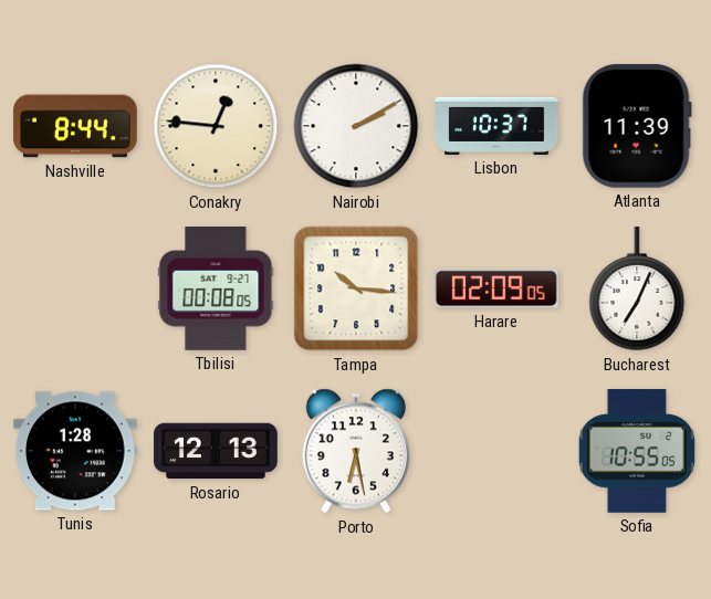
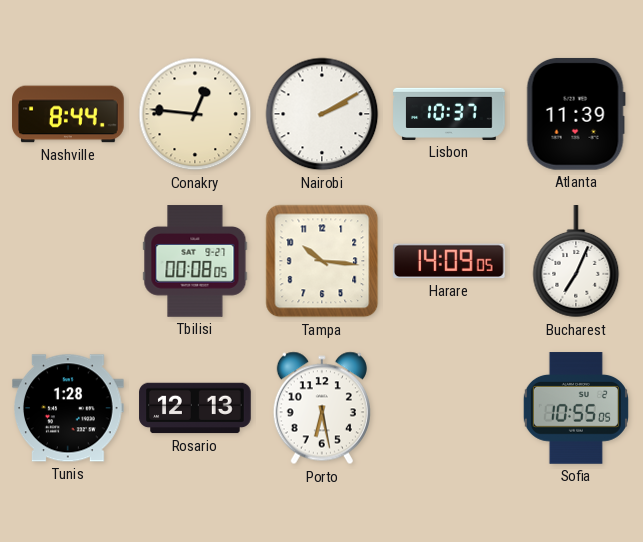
Harare: 02:09 -> 14:09
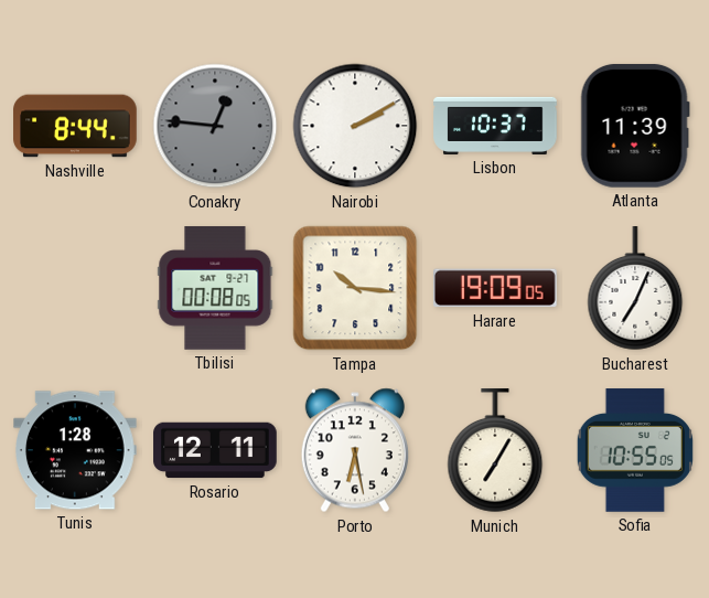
Conakry dial: cream -> grey
Harare: 14:09 -> 19:09
Rosario: 12:13 -> 12:11
Munich: none -> 7:05
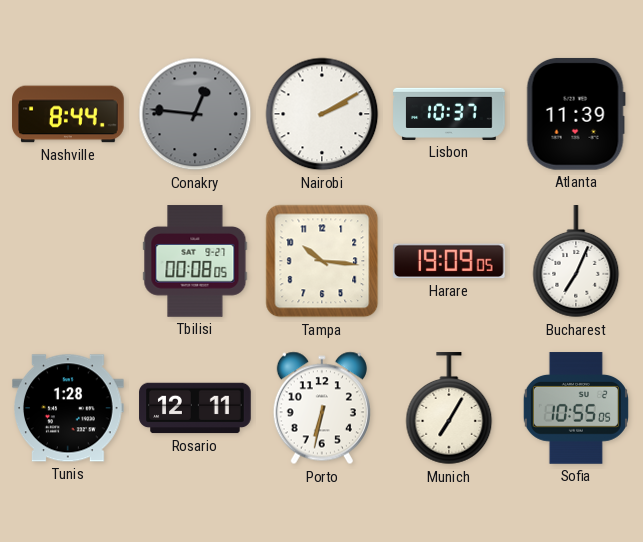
Porto: 6:28 -> 6:32
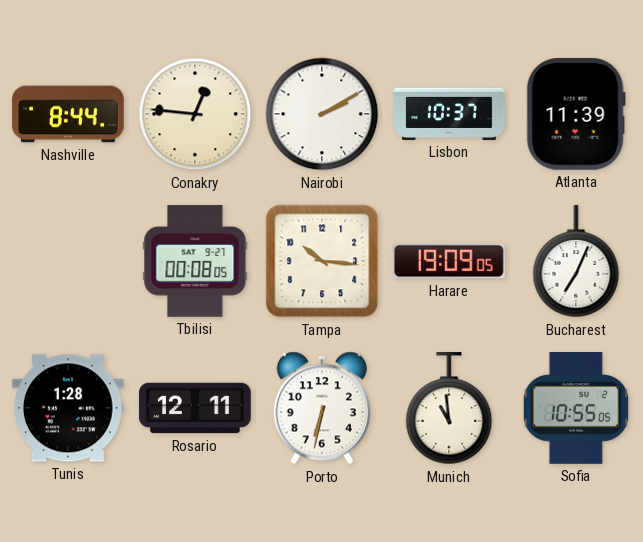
Conakry dial: grey -> cream
Munich: 7:05 -> 10:59
